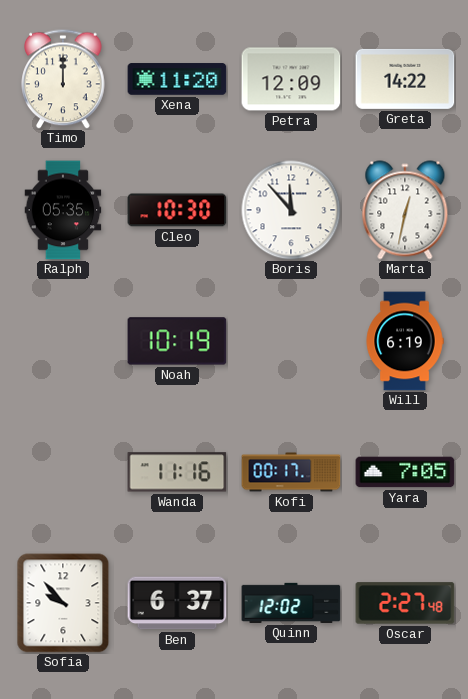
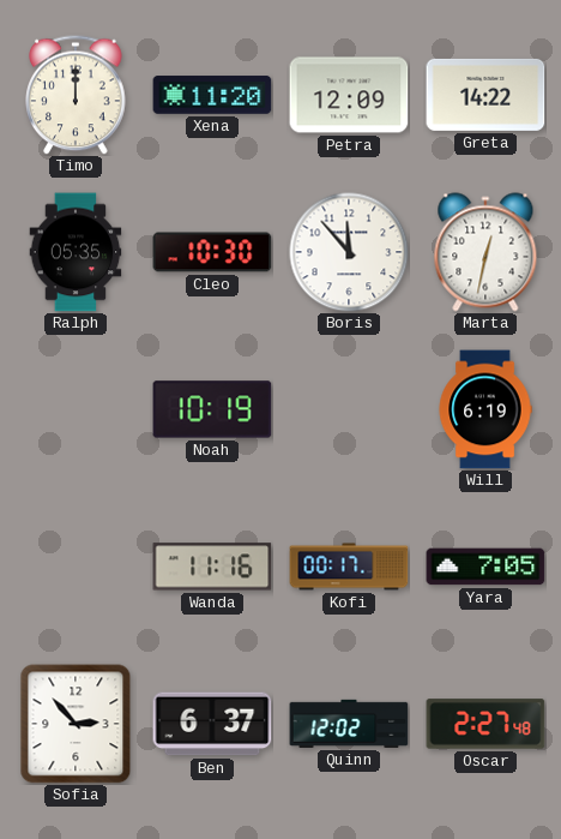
Sofia: 9:53 -> 2:53
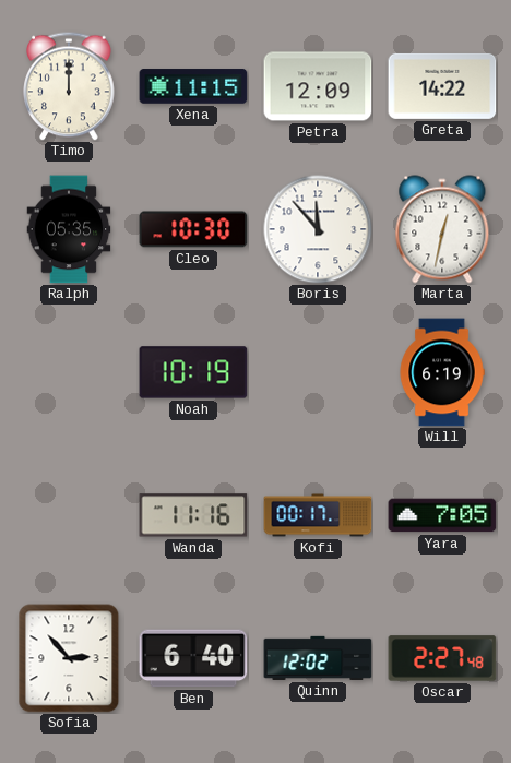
Xena: 11:20 -> 11:15
Ben: 6:37 -> 6:40
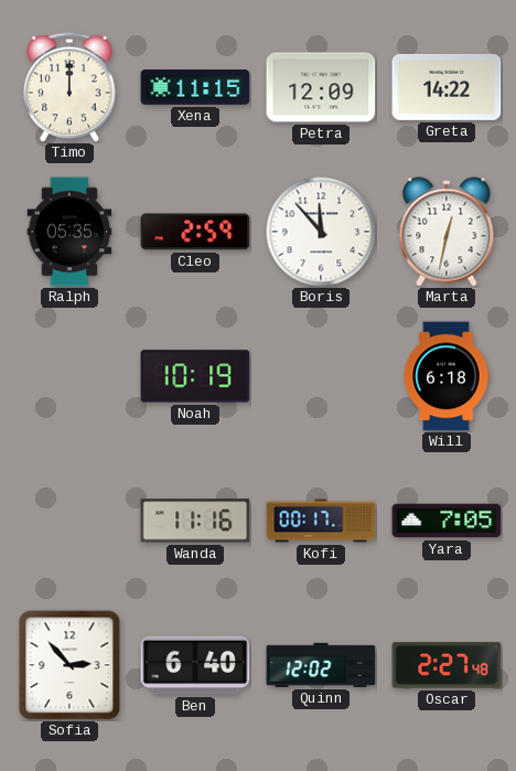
Cleo: 10:30 -> 2:59
Will: 6:19 -> 6:18
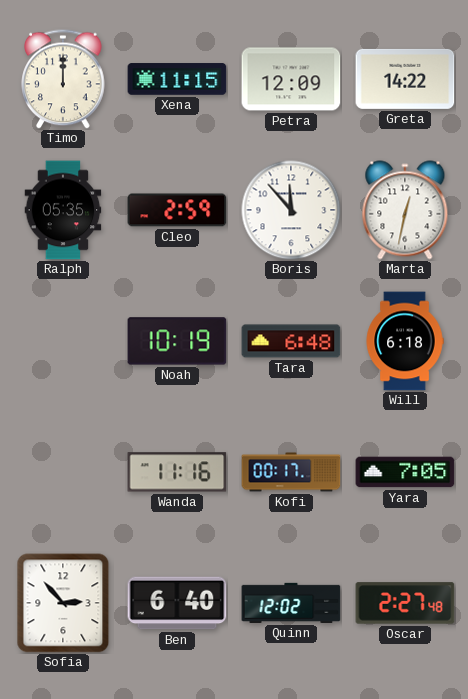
Tara: none -> 6:48
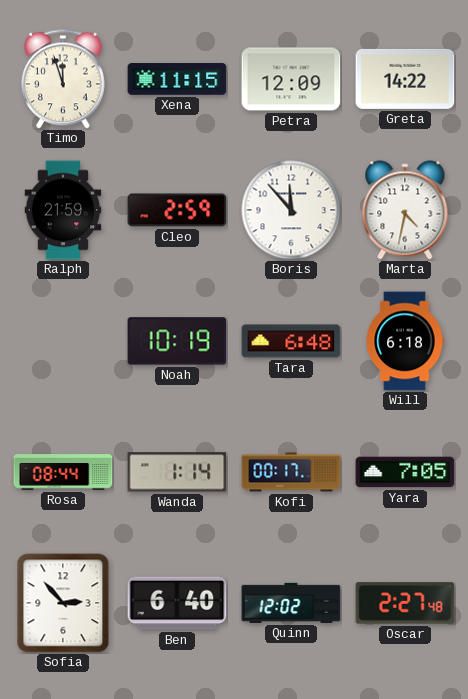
Timo: 12:00 -> 11:57
Ralph: 05:35 -> 21:59
Marta: 12:32 -> 4:32
Rosa: none -> 08:44
Wanda: 11:16 -> 1:14
